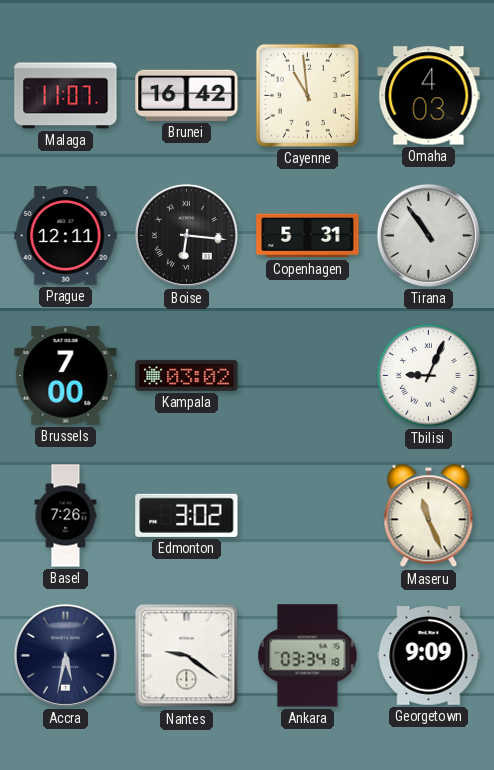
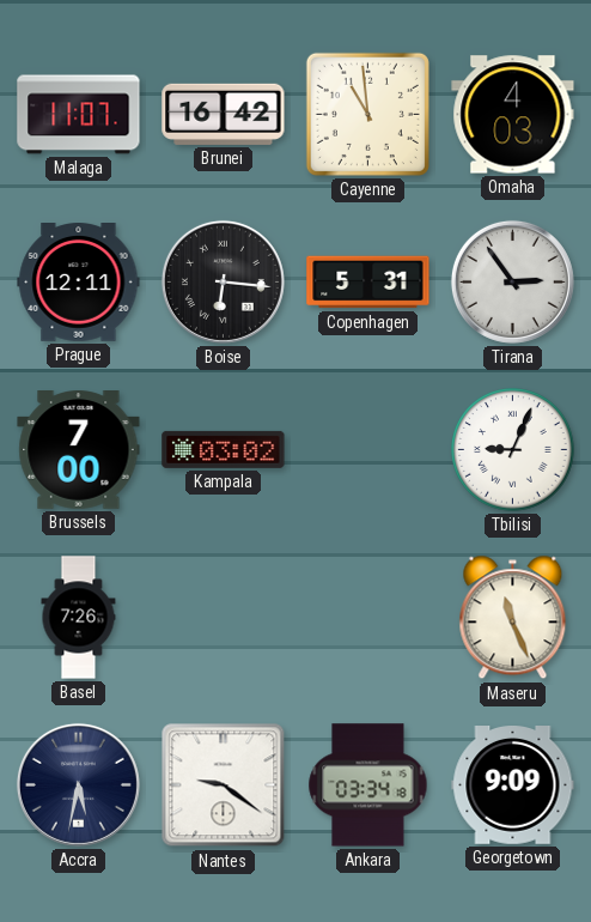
Tirana: 10:54 -> 2:54
Edmonton: 3:02 -> none
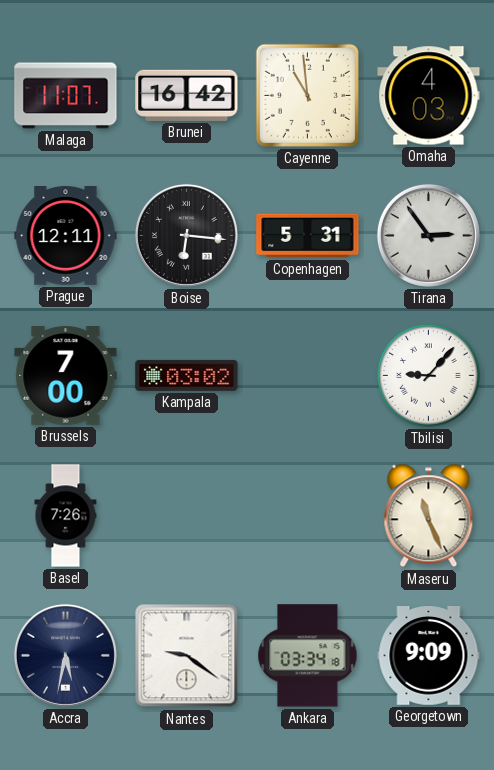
Tbilisi: 9:04 -> 9:07
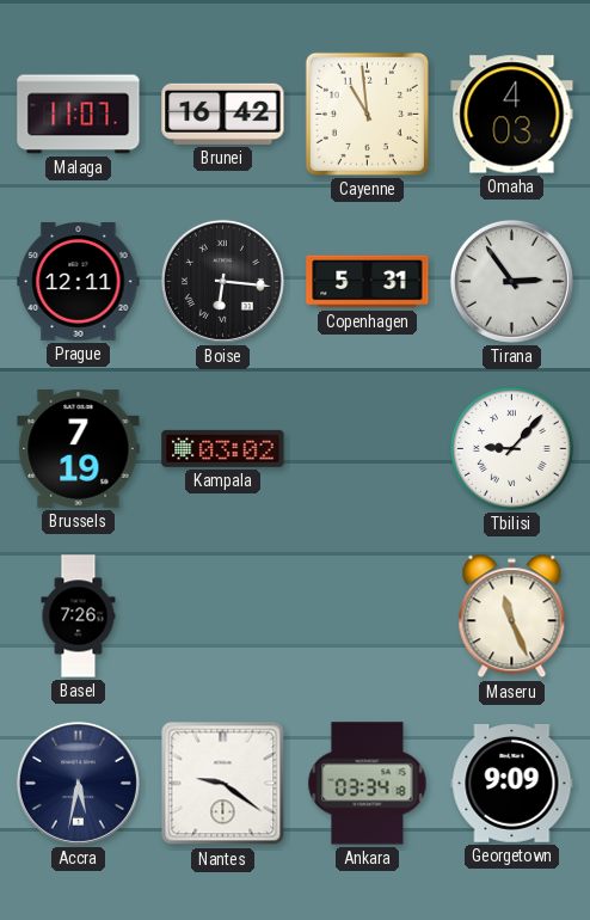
Brussels: 7:00 -> 7:19
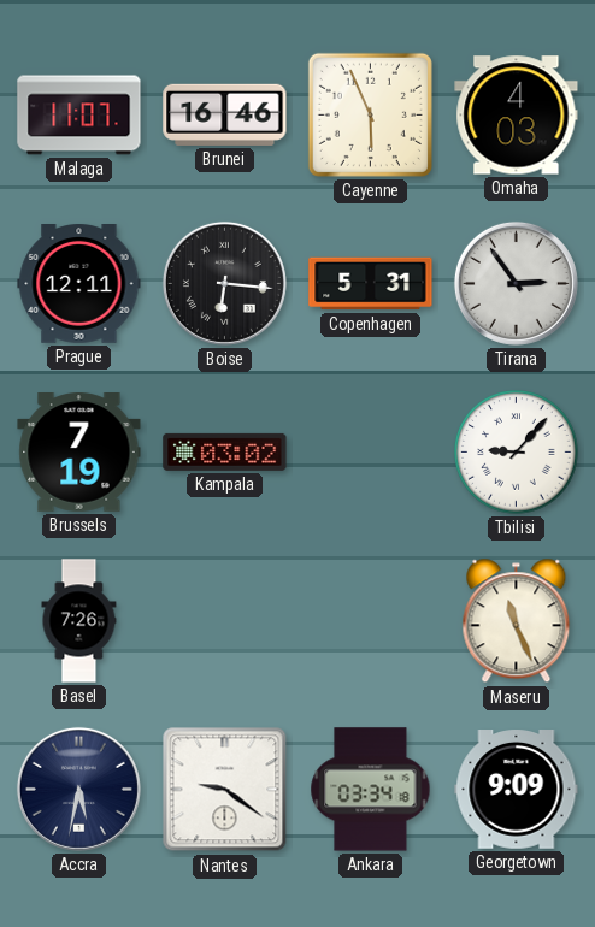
Brunei: 16:42 -> 16:46
Cayenne: 10:59 -> 5:56
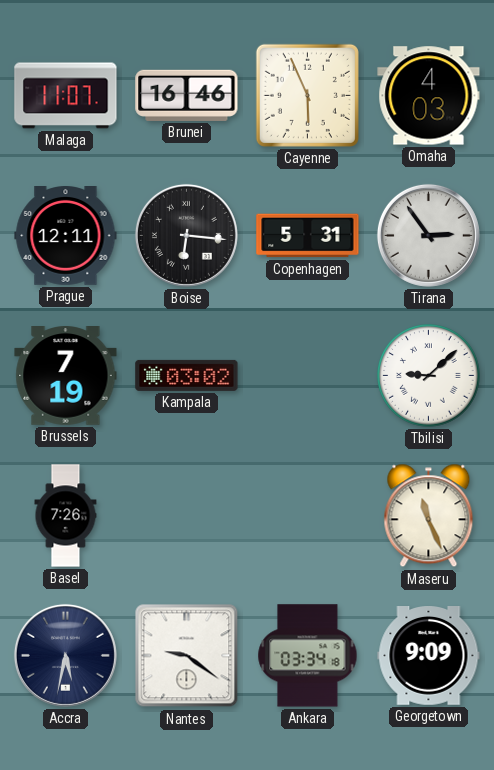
Tbilisi: 9:07 -> 9:08
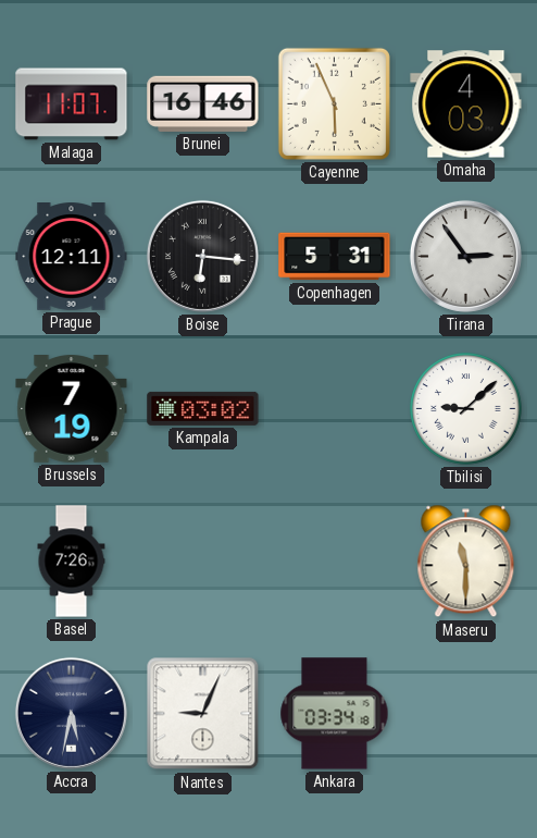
Maseru: 11:26 -> 11:30
Nantes: 9:21 -> 9:04
Georgetown: 9:09 -> none
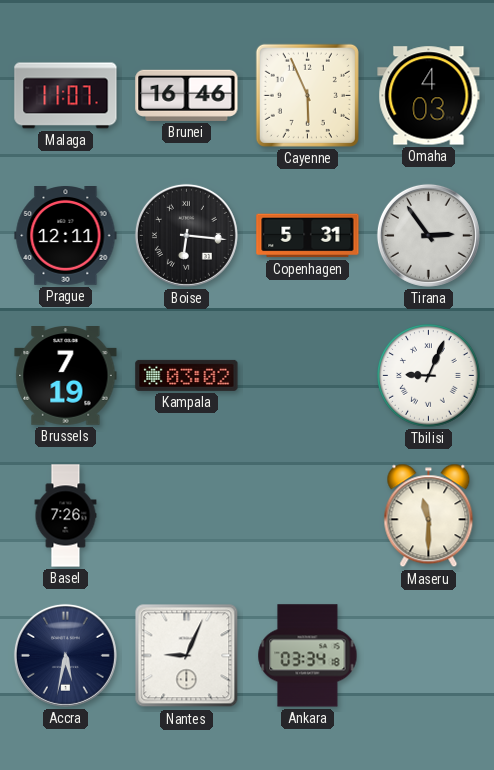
Tbilisi: 9:08 -> 9:04
